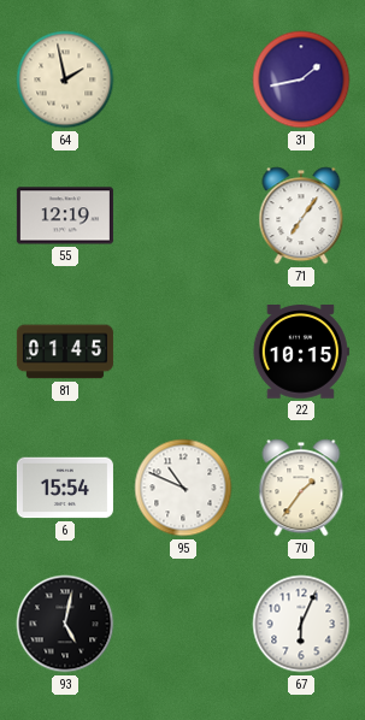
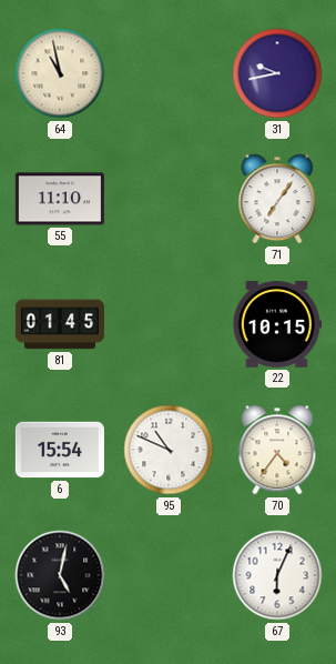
64: 1:58 -> 10:58
31: 1:43 -> 9:43
55: 12:19 -> 11:10
70: 1:36 -> 4:36
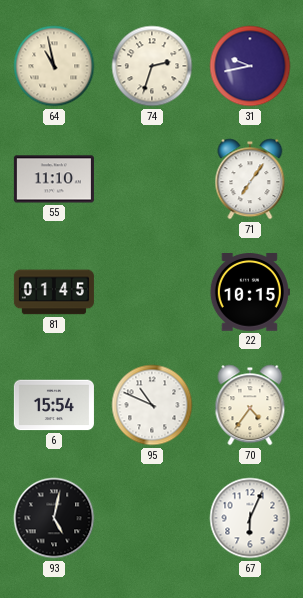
74: none -> 2:33
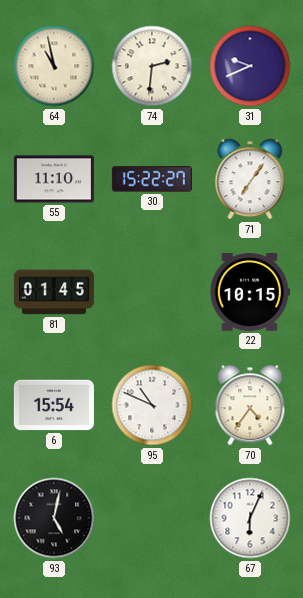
74: 2:33 -> 2:31
31: 9:43 -> 9:41
30: none -> 15:22
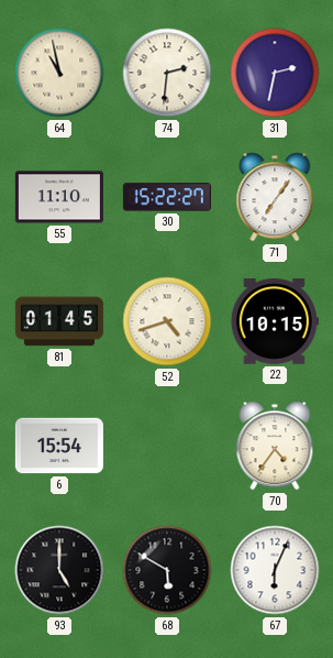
31: 9:41 -> 2:32
52: none -> 4:42
95: 10:49 -> none
93: 5:02 -> 5:00
68: none -> 5:50
